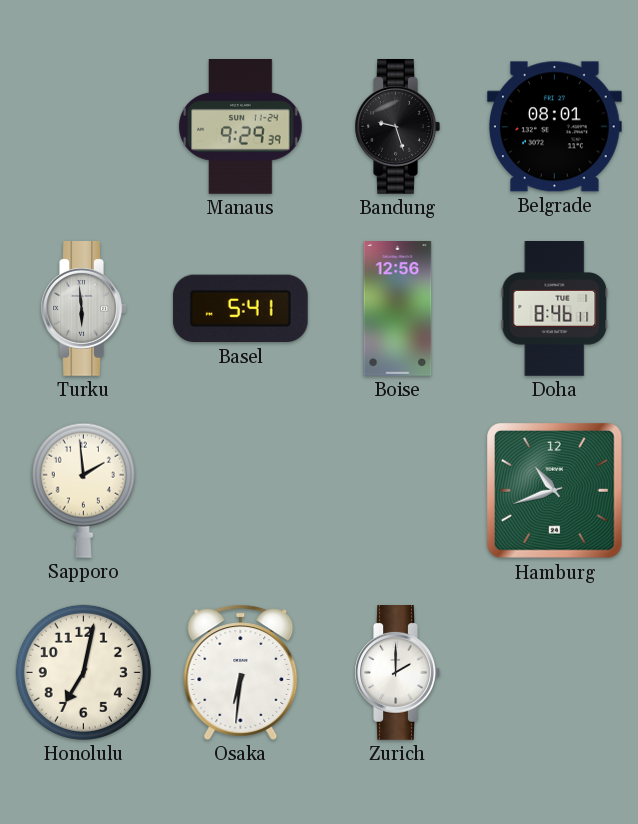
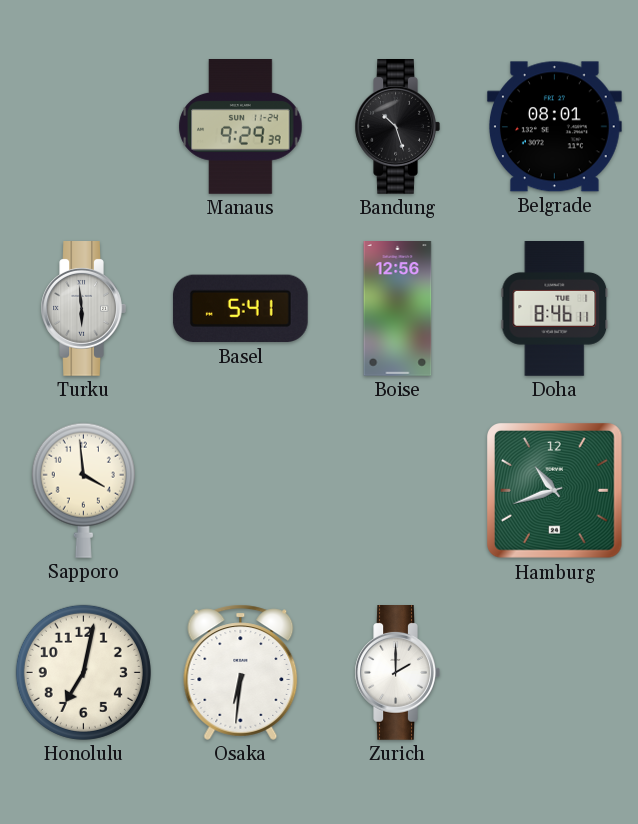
Bandung: 9:27 -> 10:27
Sapporo: 1:59 -> 3:59
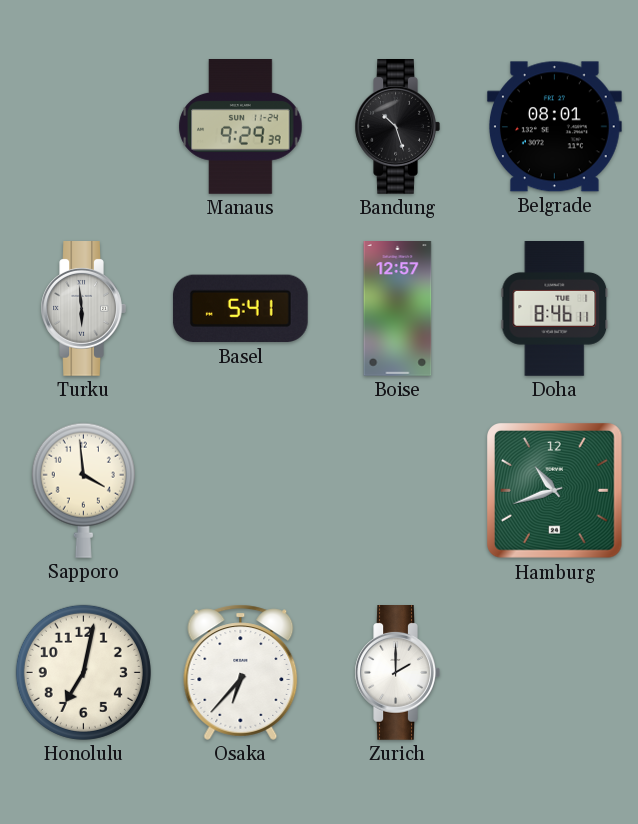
Boise: 12:56 -> 12:57
Osaka: 6:31 -> 6:37
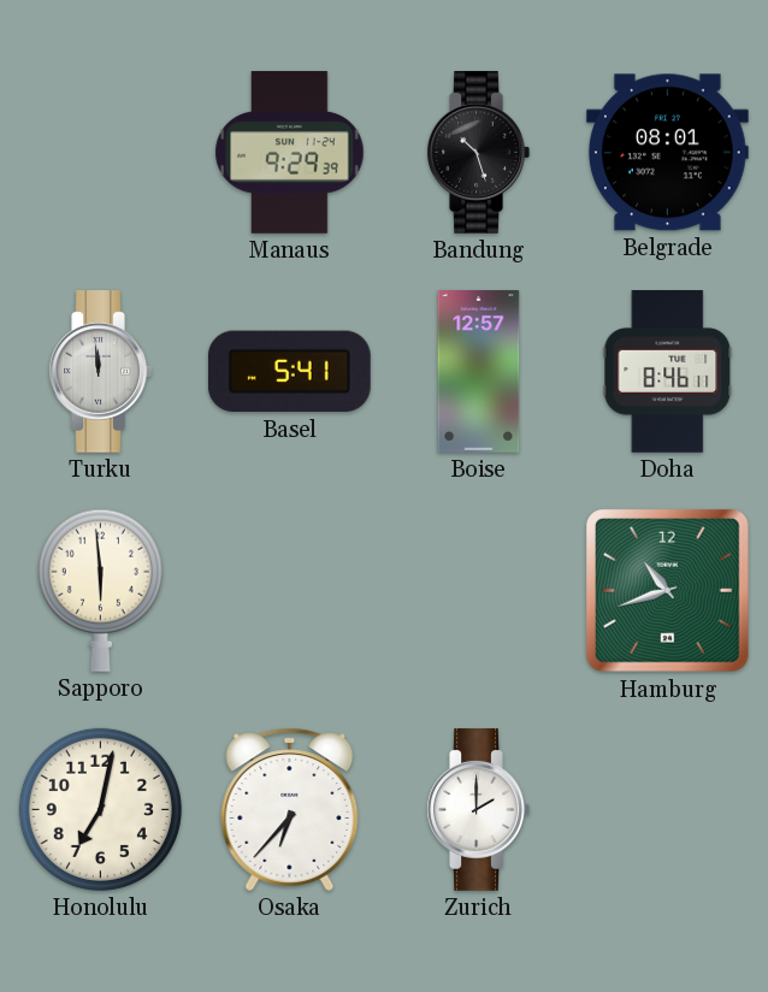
Turku: 5:59 -> 11:59
Sapporo: 3:59 -> 5:59
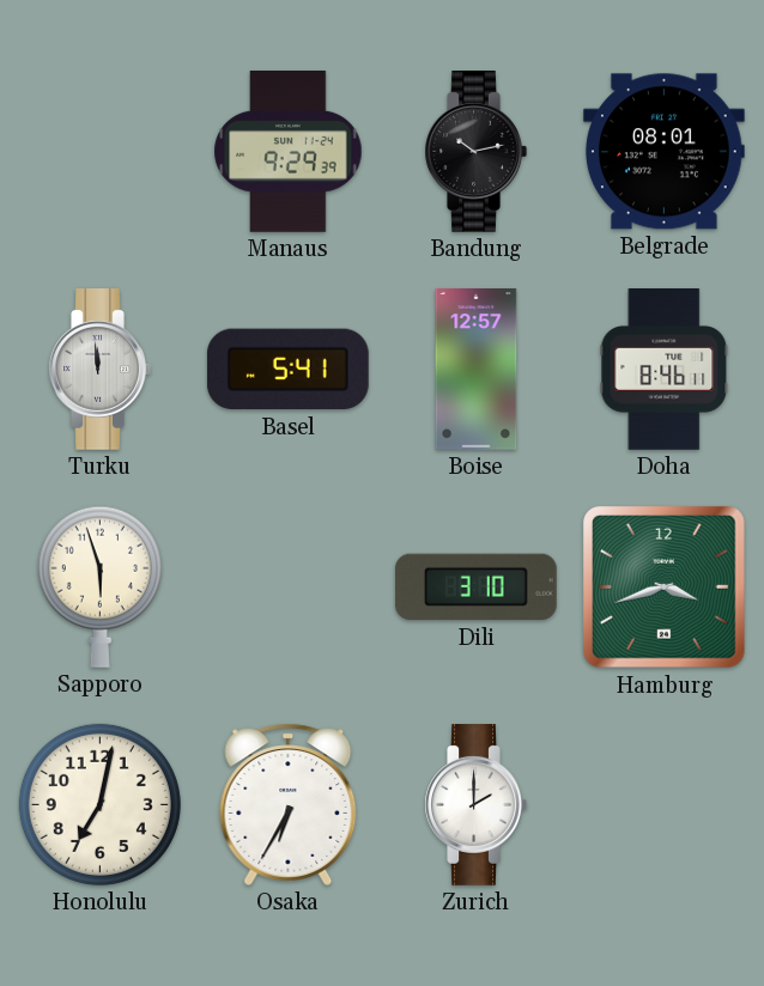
Bandung: 10:27 -> 10:13
Sapporo: 5:59 -> 5:57
Dili: none -> 3:10
Hamburg: 10:42 -> 3:42
Osaka: 6:37 -> 6:35
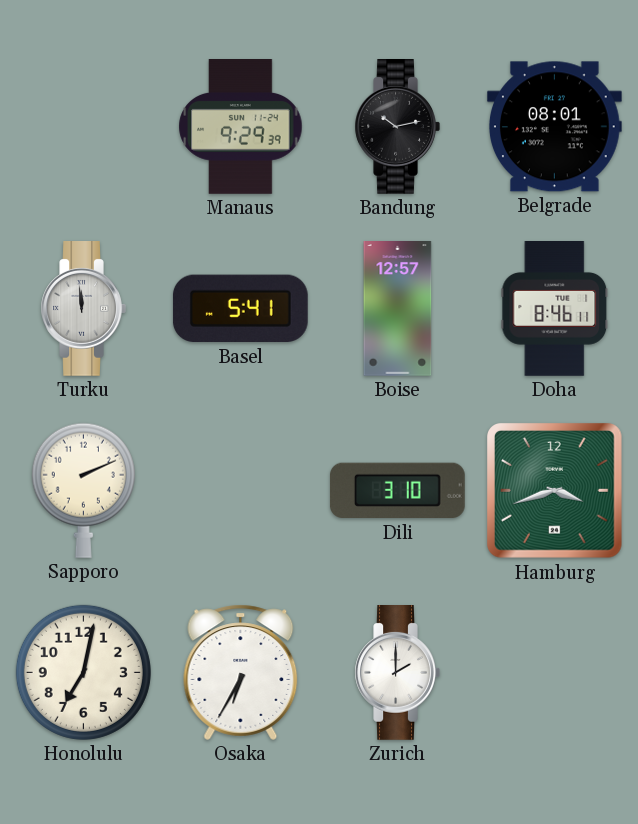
Sapporo: 5:57 -> 2:11
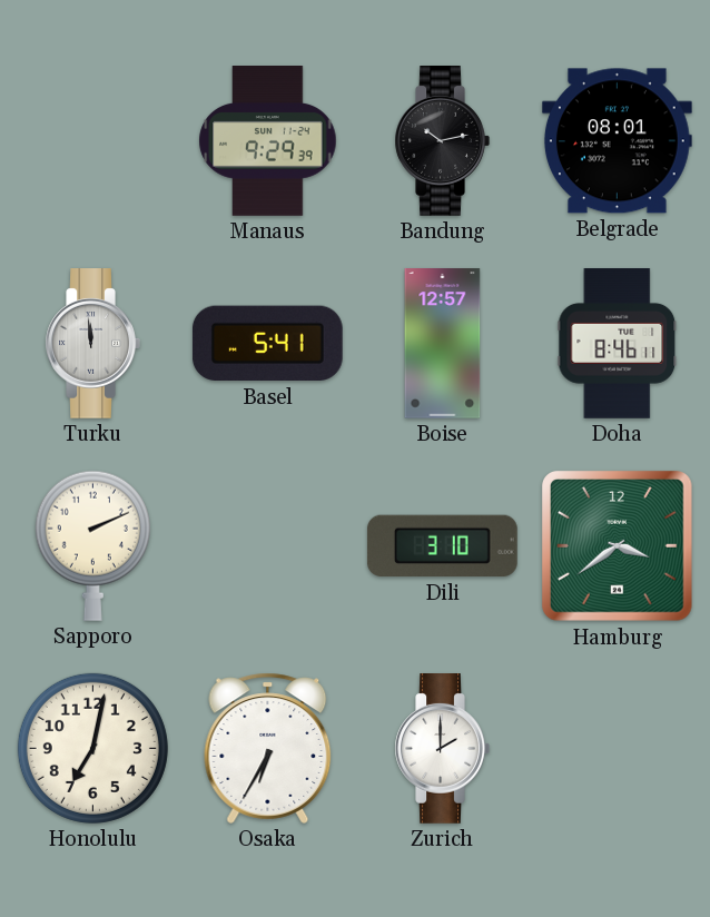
Hamburg: 3:42 -> 3:39
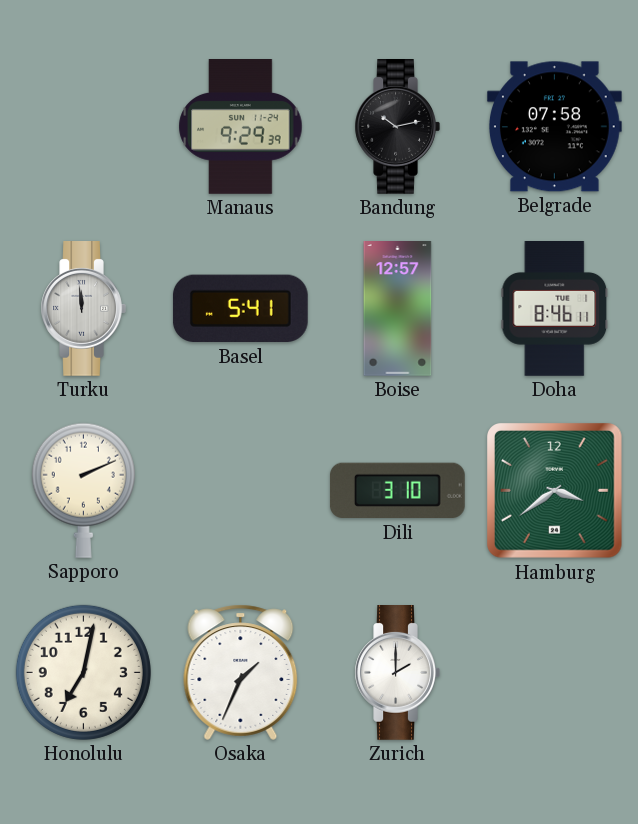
Belgrade: 08:01 -> 07:58
Osaka: 6:35 -> 1:34
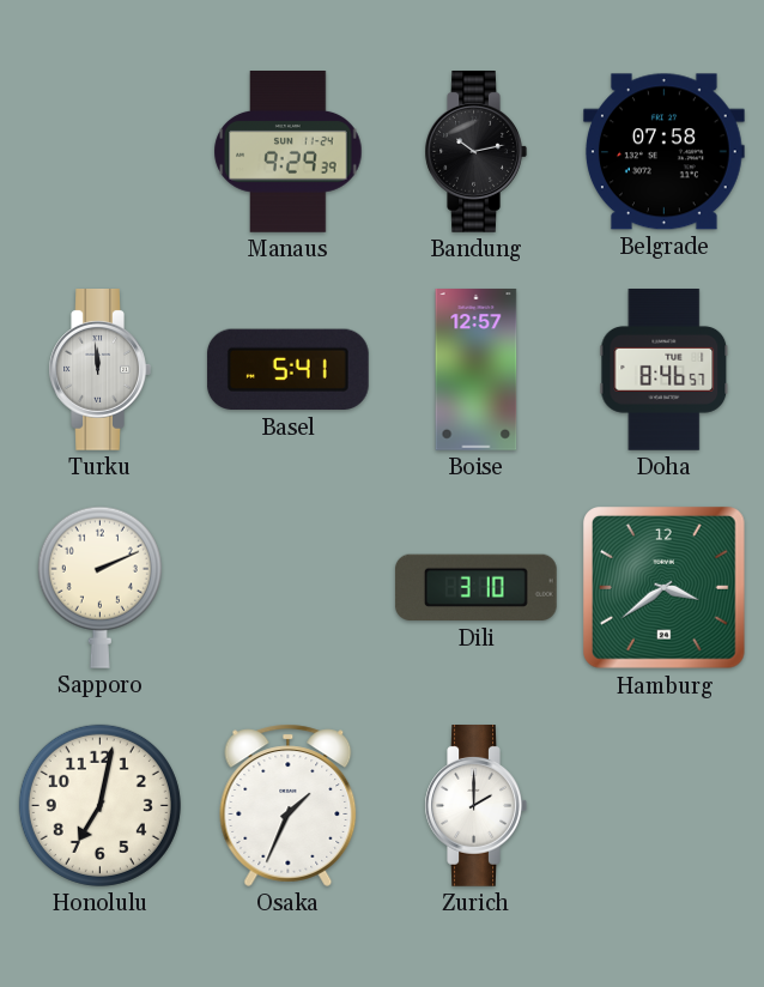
Doha: 8:46:11 -> 8:46:57
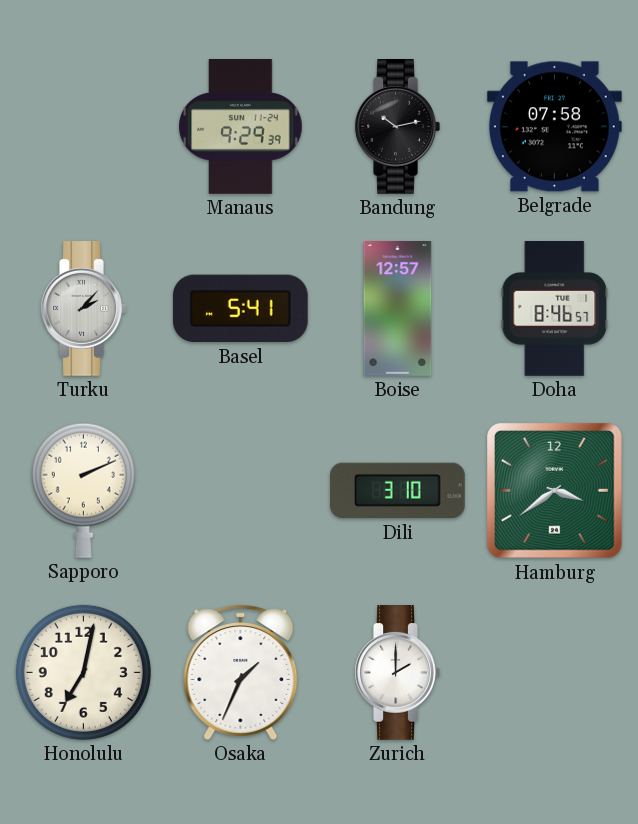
Turku: 11:59 -> 2:07
